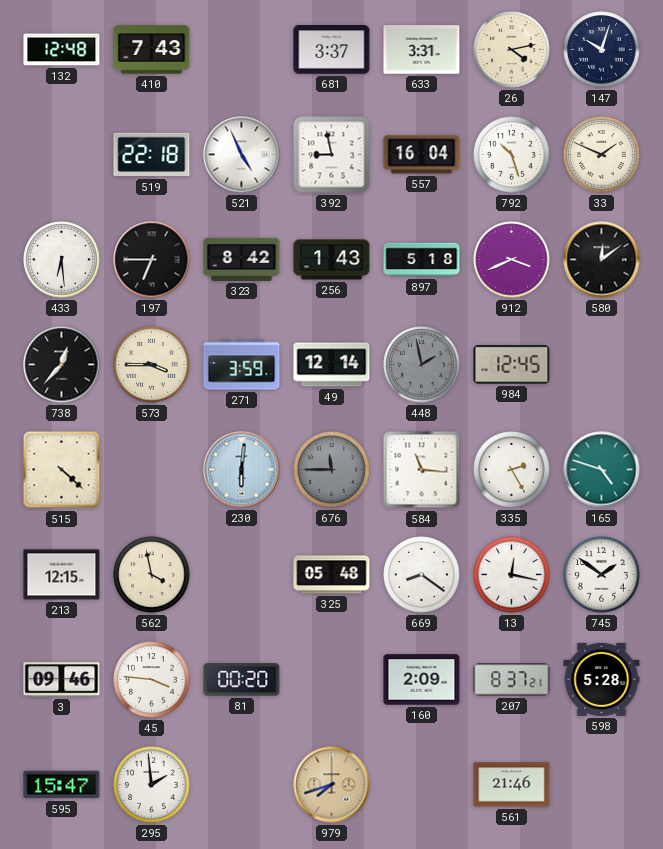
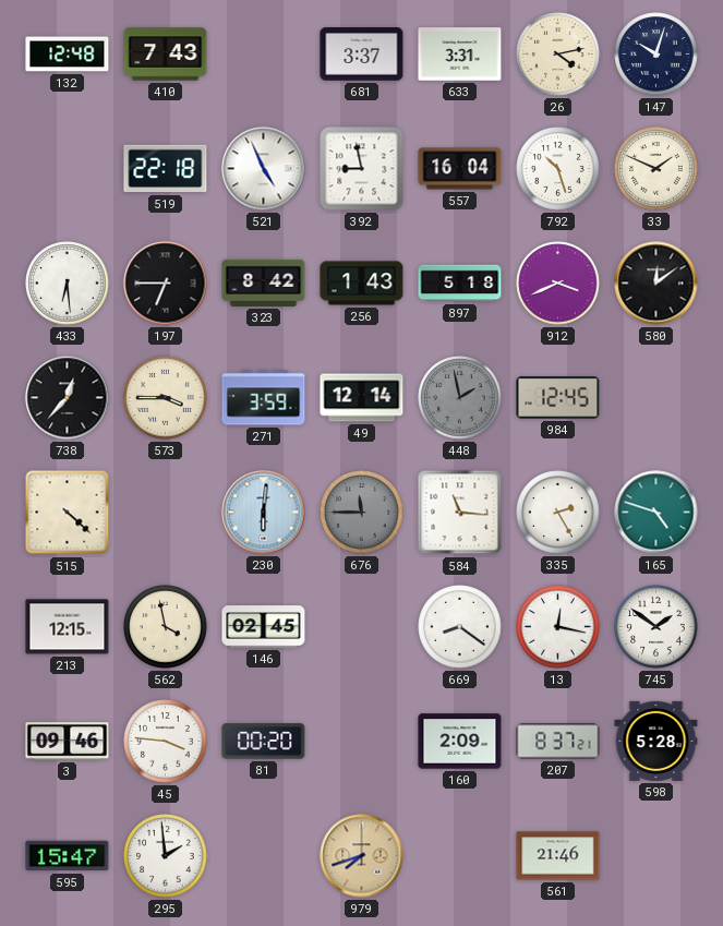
146: none -> 02:45
325: 05:48 -> none
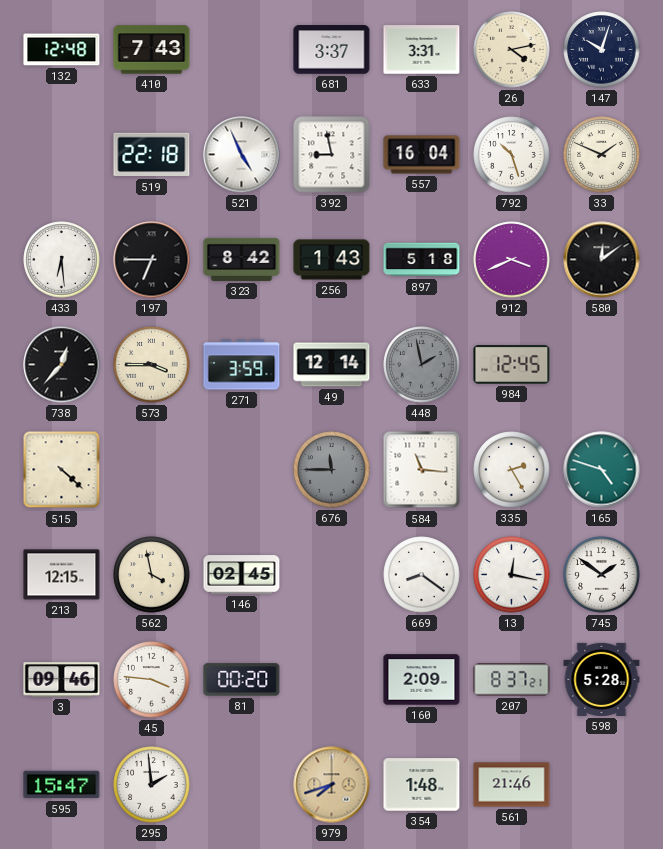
230: 6:01 -> none
354: none -> 1:48
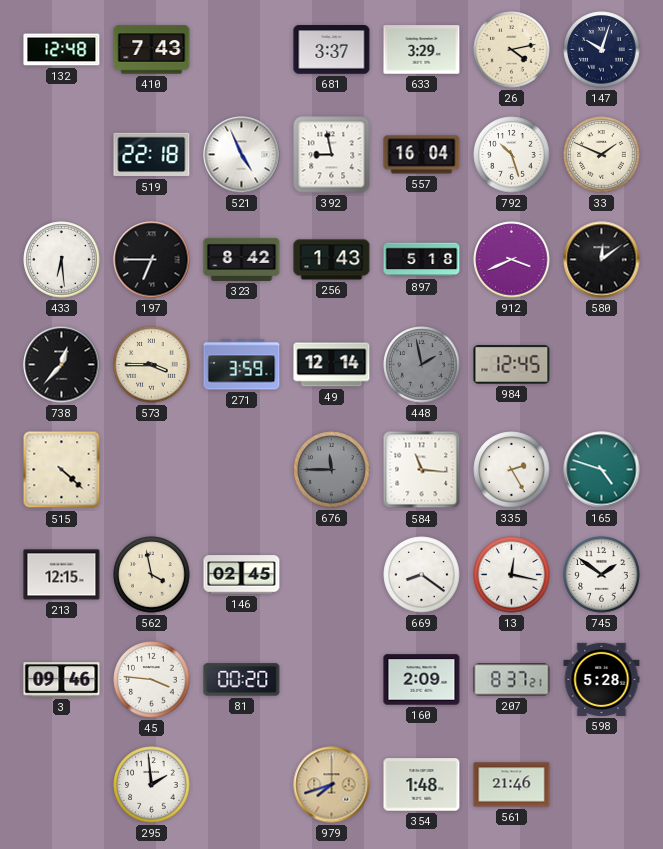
633: 3:31 -> 3:29
595: 15:47 -> none
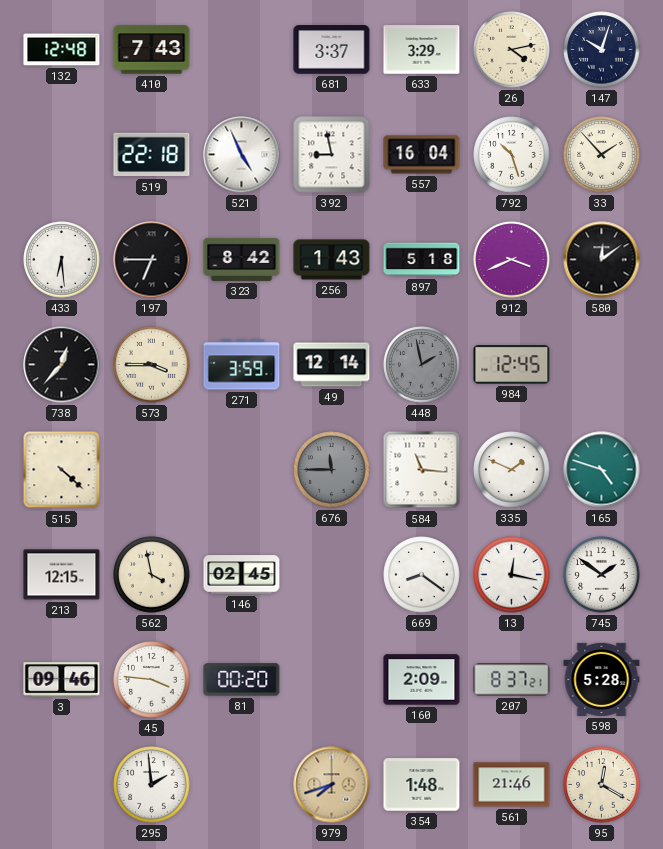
33: 1:49 -> 1:53
335: 2:25 -> 1:49
95: none -> 12:20
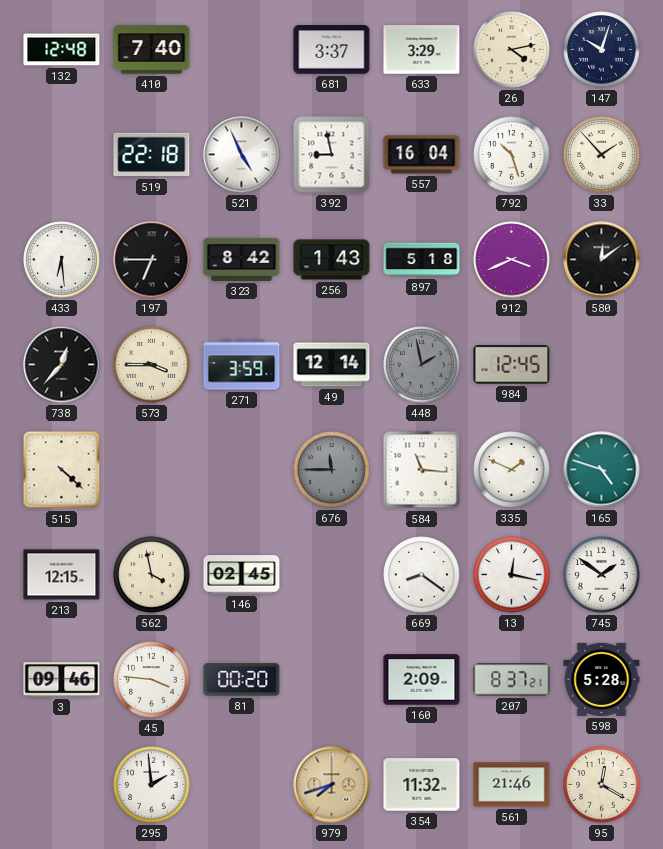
410: 7:43 -> 7:40
354: 1:48 -> 11:32
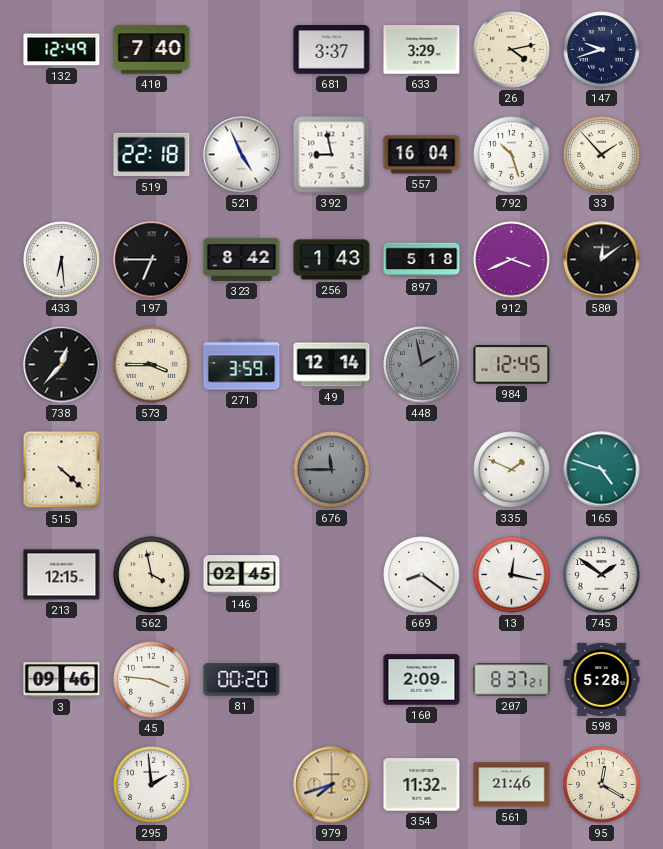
132: 12:48 -> 12:49
147: 10:03 -> 9:42
584: 11:16 -> none
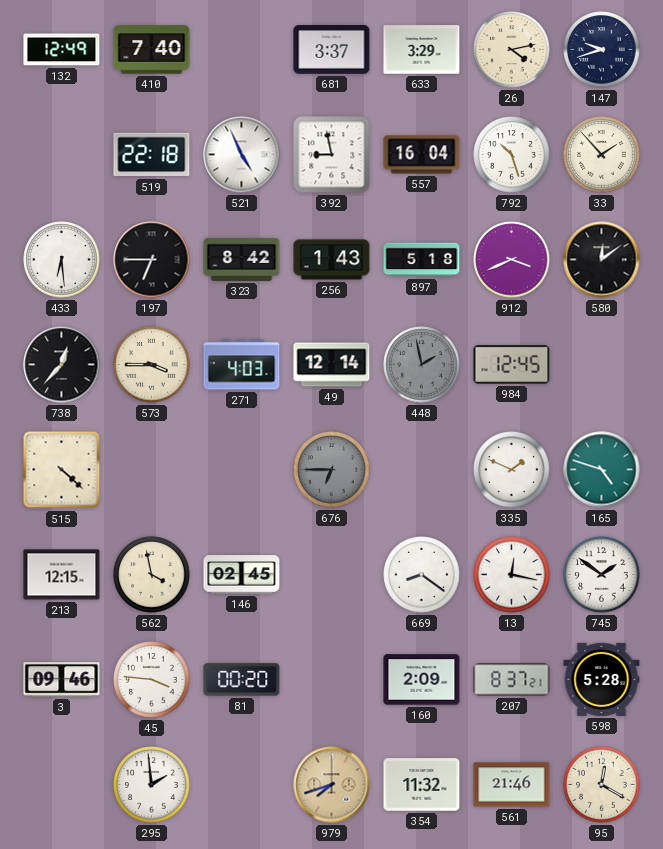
271: 3:59 -> 4:03
676: 11:45 -> 6:45
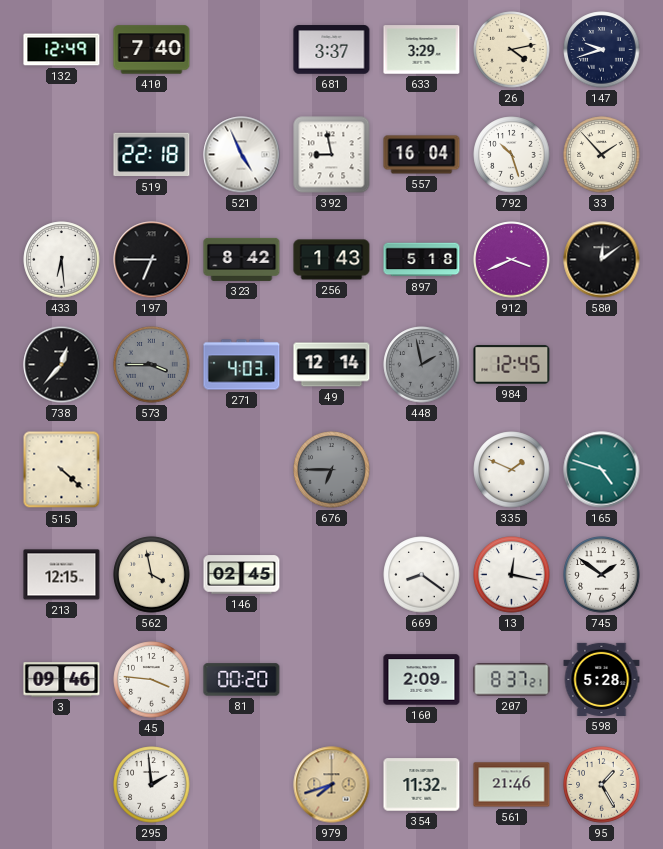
573 dial: cream -> grey
95: 12:20 -> 1:25
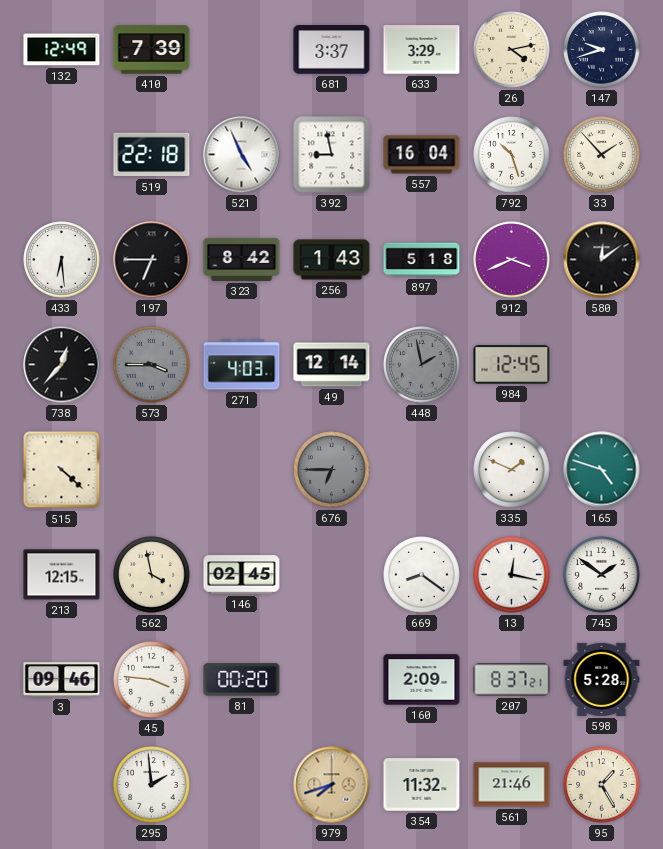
410: 7:40 -> 7:39
